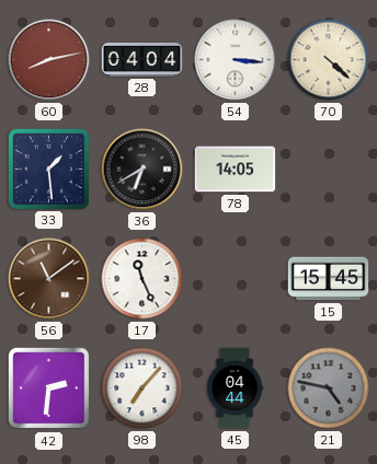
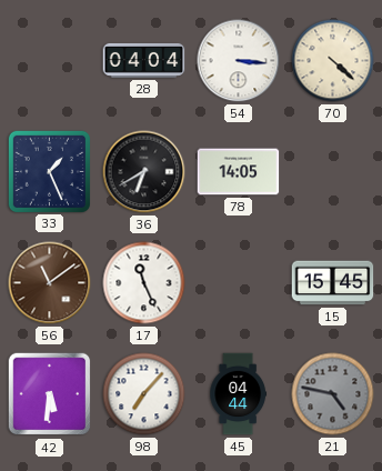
60: 8:13 -> none
33: 1:29 -> 1:26
42: 2:31 -> 5:31
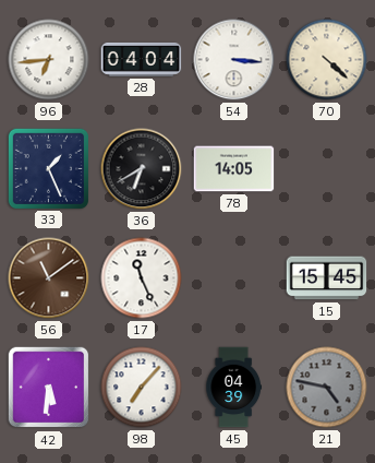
96: none -> 6:44
45: 04:44 -> 04:39
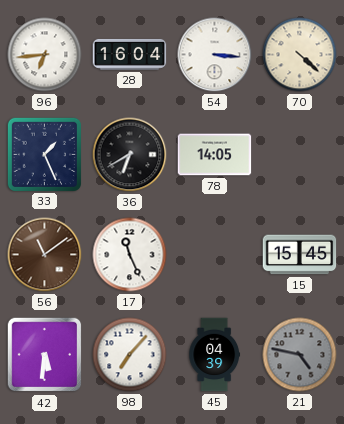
28: 04:04 -> 16:04
